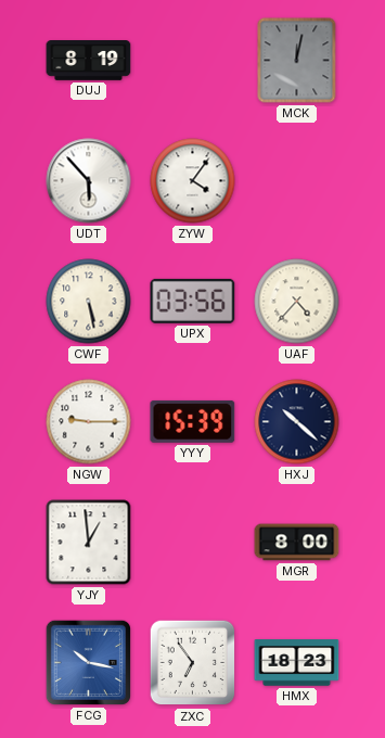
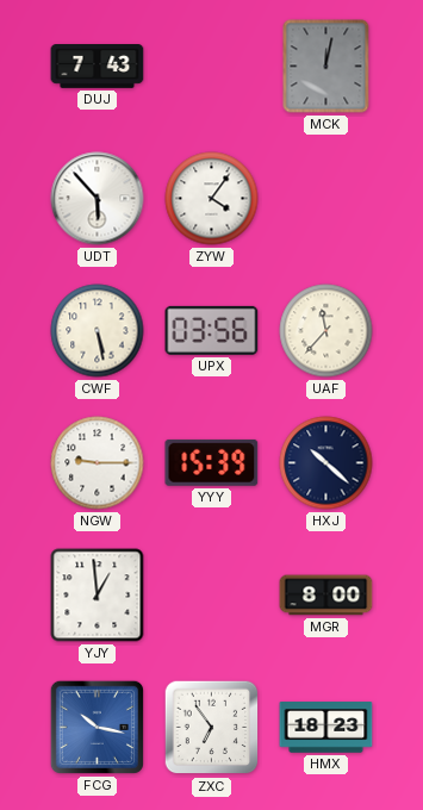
DUJ: 8:19 -> 7:43
UAF: 4:37 -> 11:37
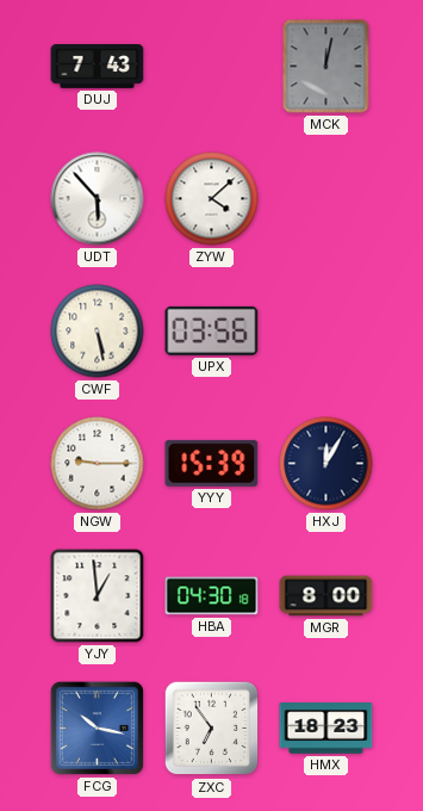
ZYW: 4:06 -> 4:08
UAF: 11:37 -> none
HXJ: 10:22 -> 12:05
HBA: none -> 04:30
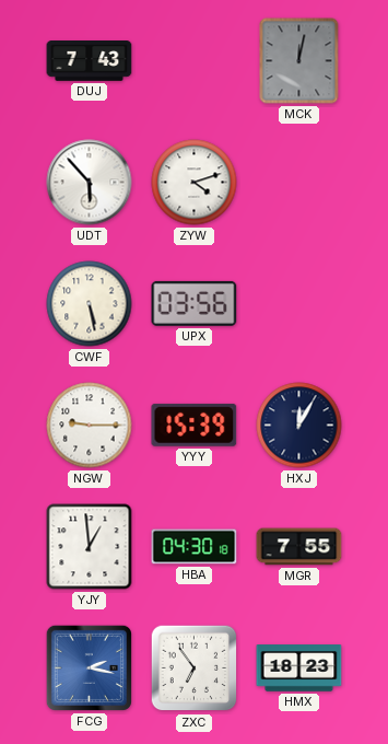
ZYW: 4:08 -> 4:12
MGR: 8:00 -> 7:55
FCG: 10:17 -> 2:17
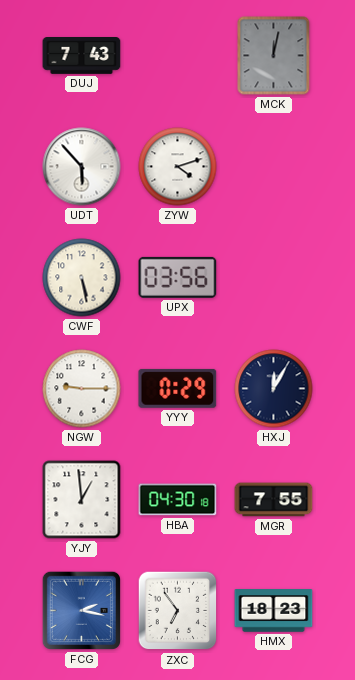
YYY: 15:39 -> 0:29
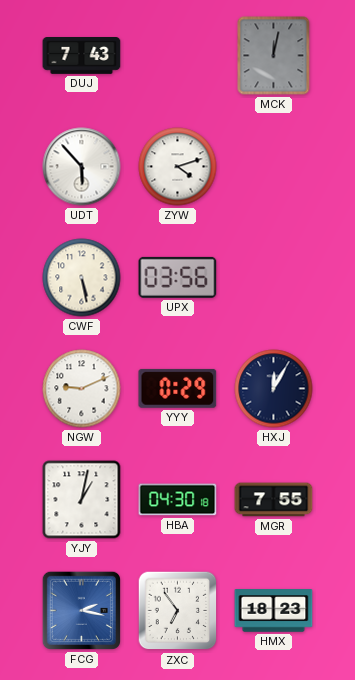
NGW: 9:15 -> 9:11
YJY: 12:59 -> 1:02
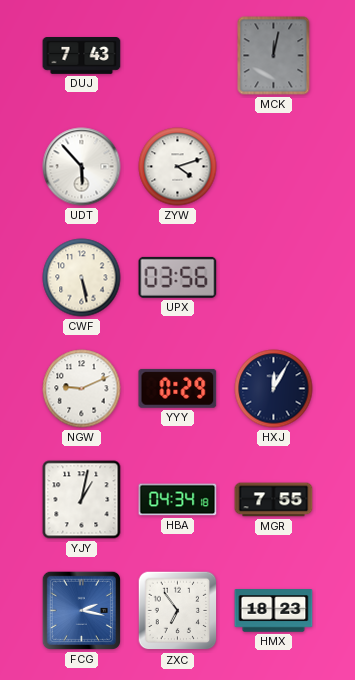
HBA: 04:30 -> 04:34
